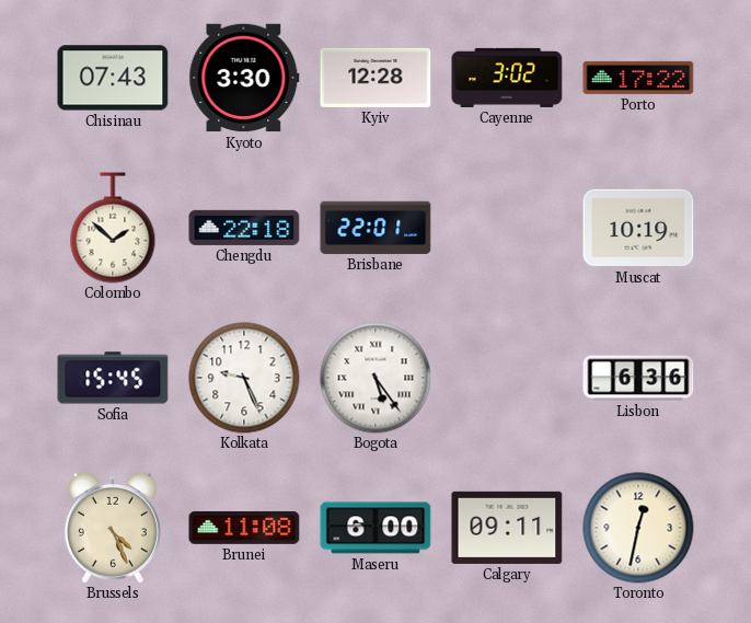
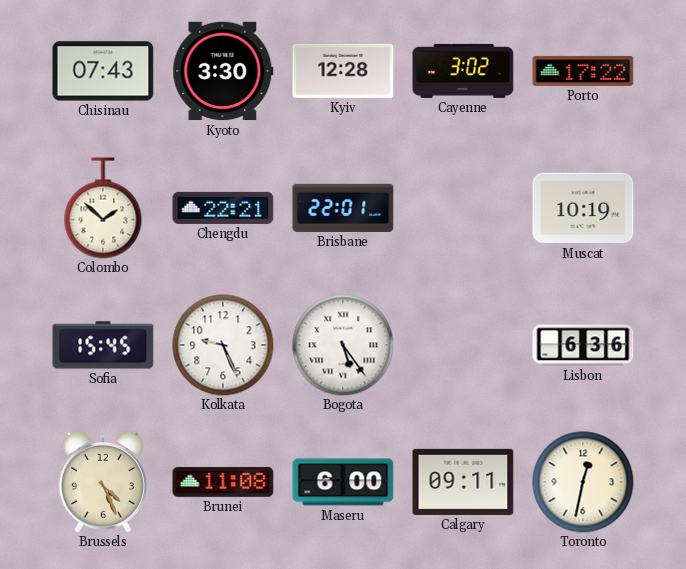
Chengdu: 22:18 -> 22:21
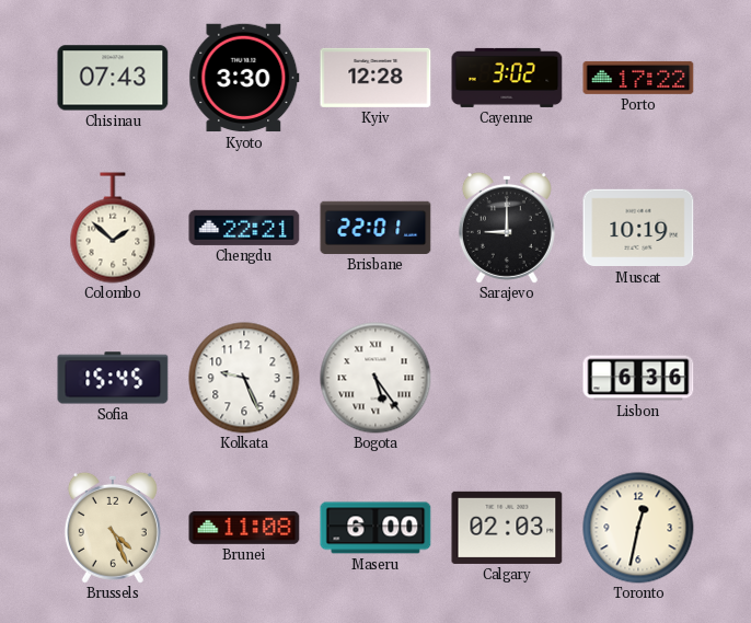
Sarajevo: none -> 9:00
Calgary: 09:11 -> 02:03
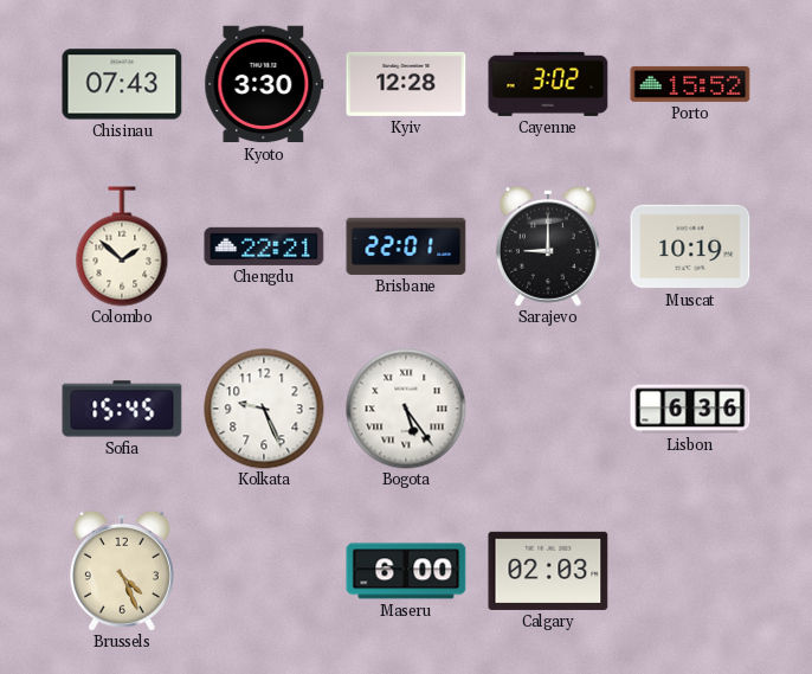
Porto: 17:22 -> 15:52
Brunei: 11:08 -> none
Toronto: 12:32 -> none
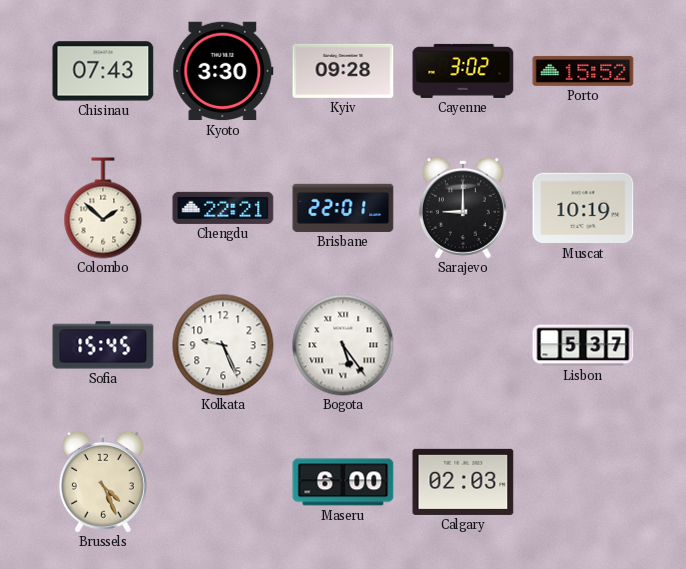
Kyiv: 12:28 -> 09:28
Lisbon: 6:36 -> 5:37
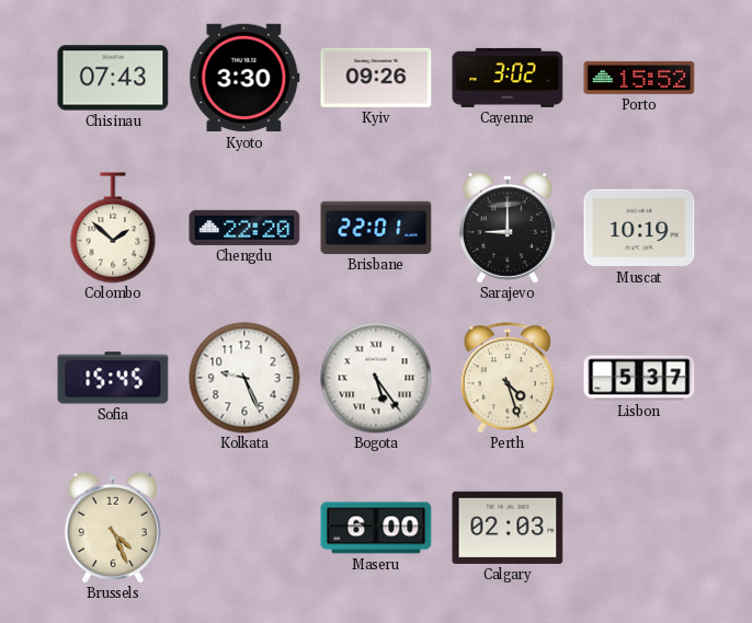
Kyiv: 09:28 -> 09:26
Chengdu: 22:21 -> 22:20
Perth: none -> 4:27
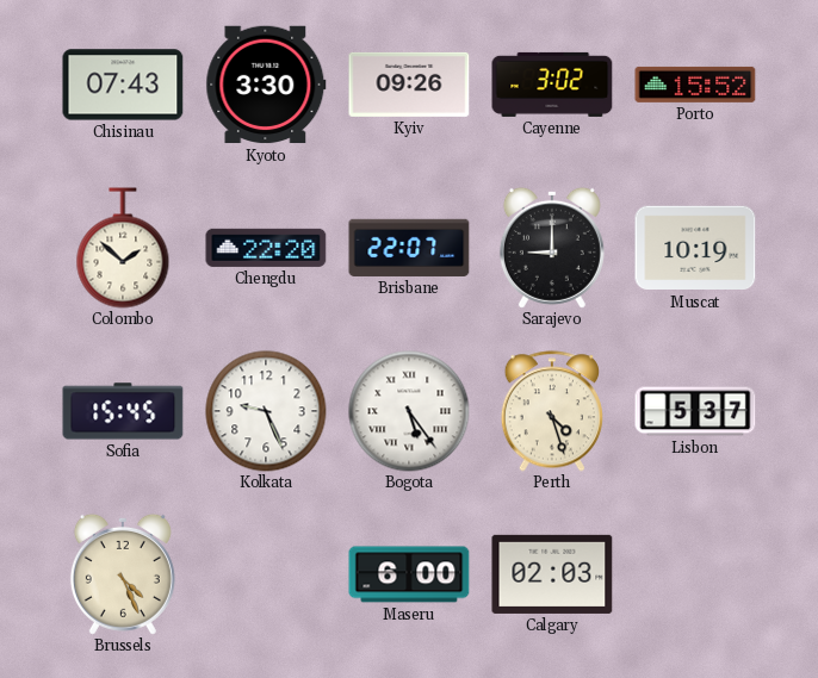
Brisbane: 22:01 -> 22:07
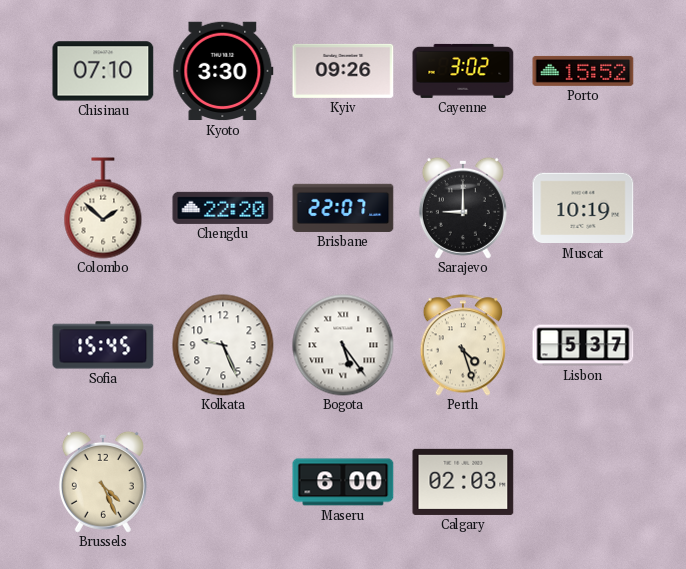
Chisinau: 07:43 -> 07:10
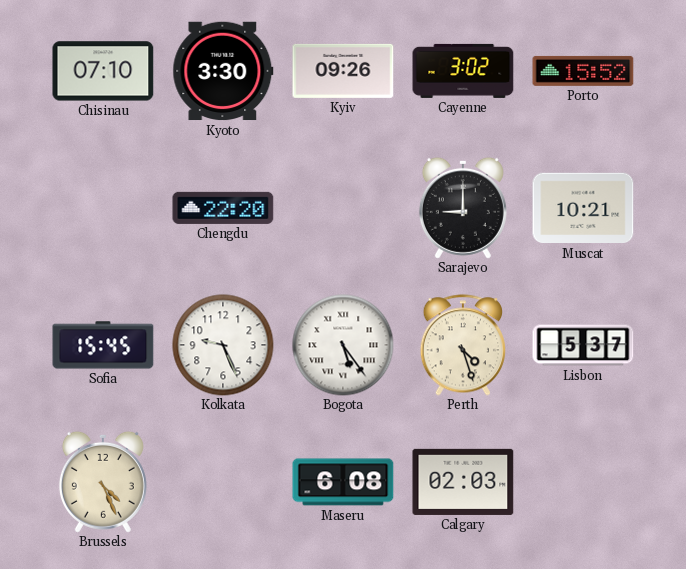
Colombo: 1:52 -> none
Brisbane: 22:07 -> none
Muscat: 10:19 -> 10:21
Maseru: 6:00 -> 6:08
